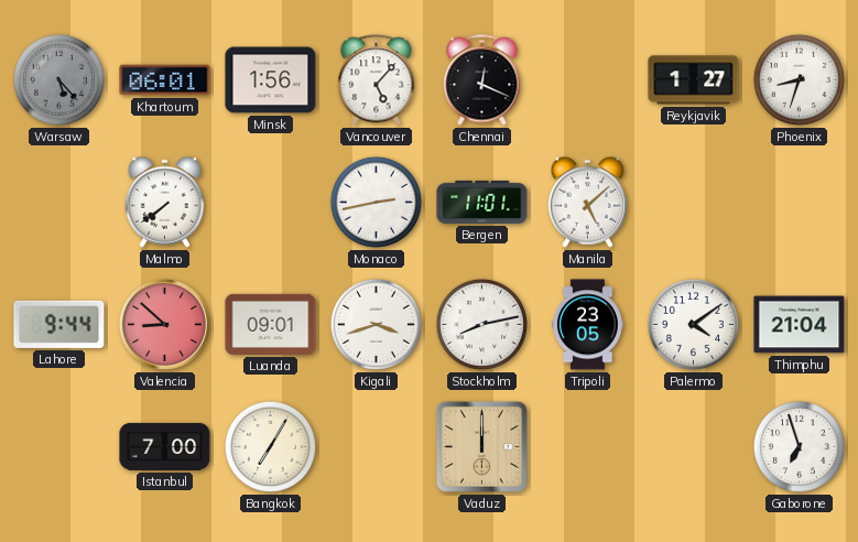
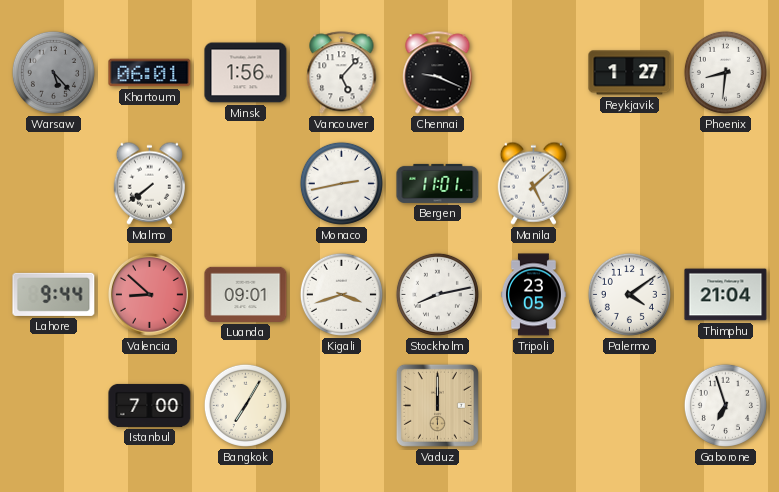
Chennai: 12:19 -> 9:19
Phoenix: 8:33 -> 8:31
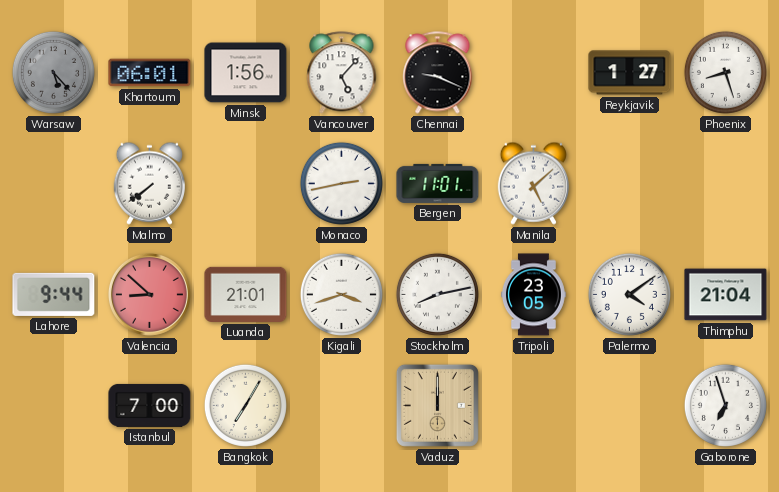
Phoenix: 8:31 -> 8:27
Luanda: 09:01 -> 21:01
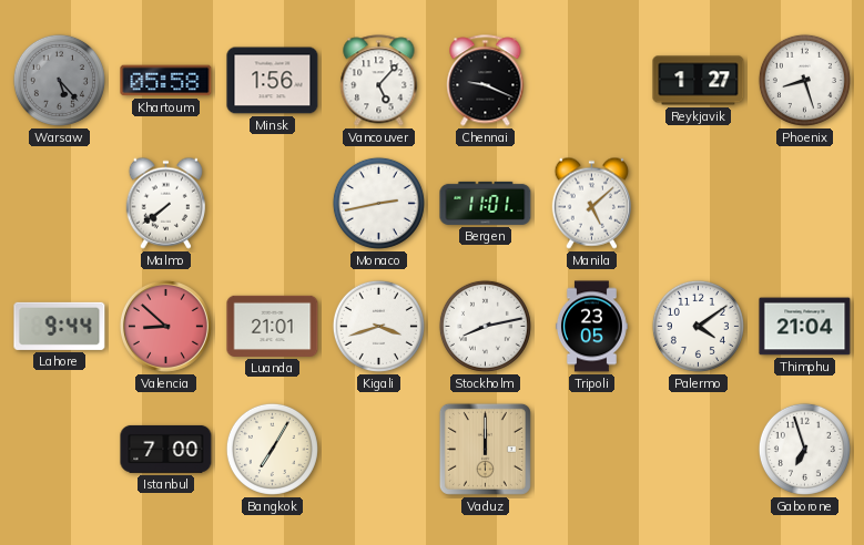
Khartoum: 06:01 -> 05:58
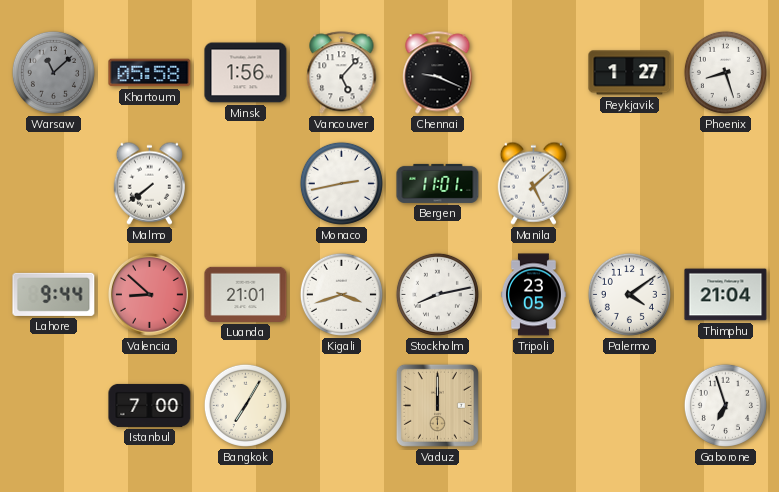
Warsaw: 5:23 -> 11:08
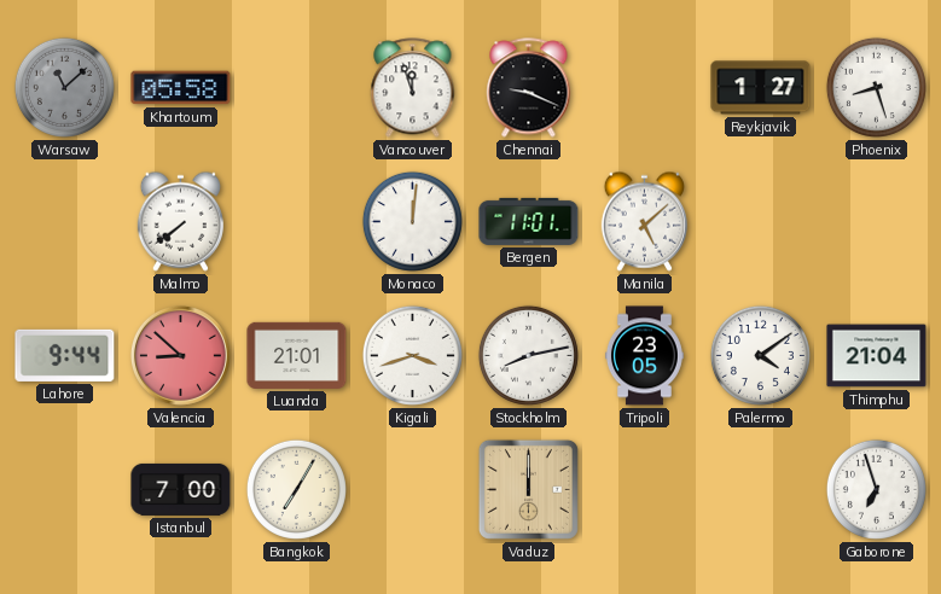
Minsk: 1:56 -> none
Vancouver: 5:07 -> 11:57
Monaco: 2:43 -> 12:01
